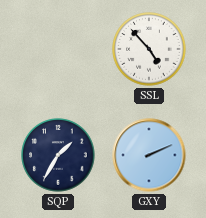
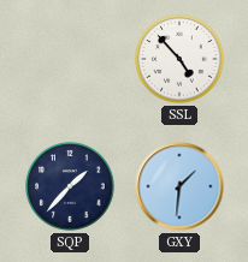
SQP: 1:35 -> 1:37
GXY: 2:11 -> 1:31
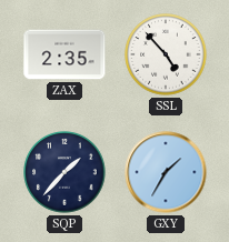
ZAX: none -> 2:35
GXY: 1:31 -> 1:35
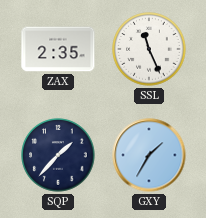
SSL: 4:53 -> 11:26
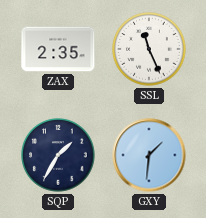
SQP: 1:37 -> 1:35
GXY: 1:35 -> 1:31
